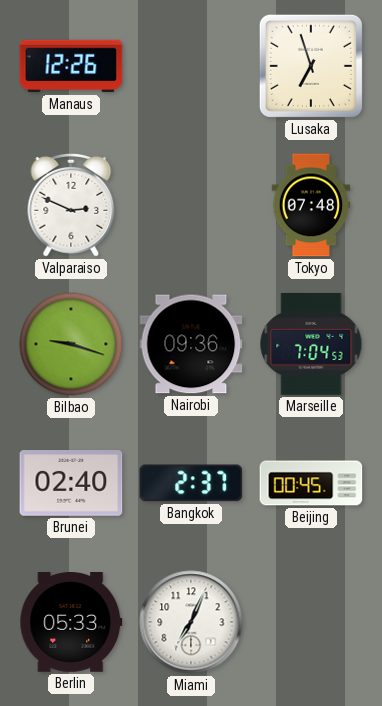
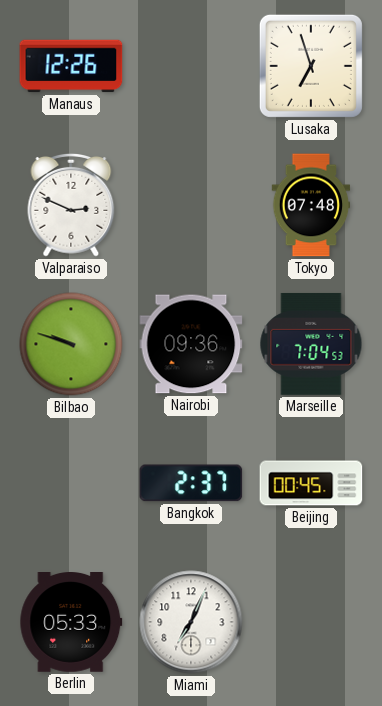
Bilbao: 9:18 -> 9:48
Brunei: 02:40 -> none
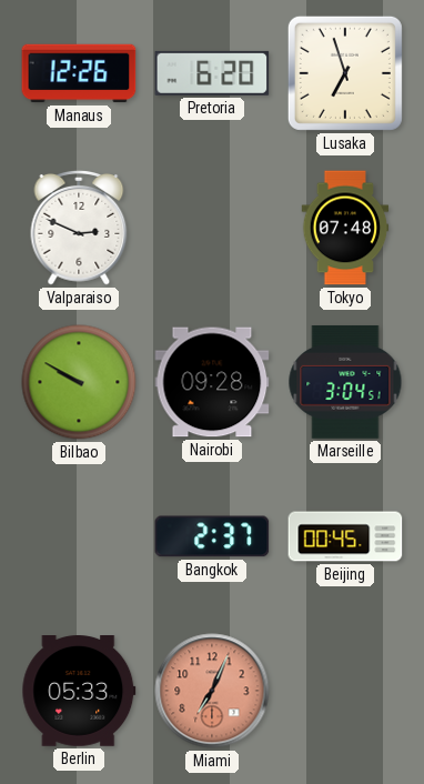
Pretoria: none -> 6:20
Bilbao: 9:48 -> 9:50
Nairobi: 09:36 -> 09:28
Marseille: 7:04 -> 3:04
Miami dial: white -> salmon
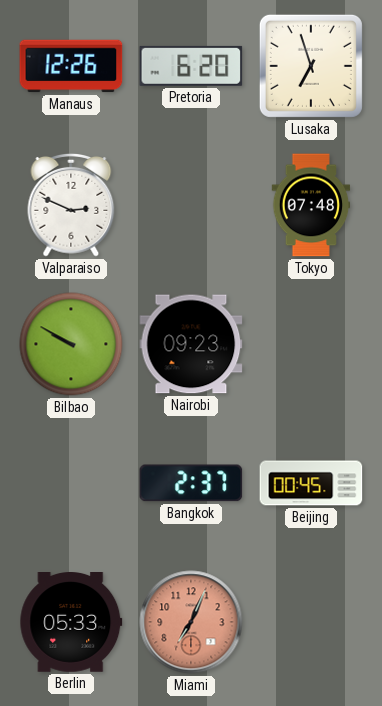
Nairobi: 09:28 -> 09:23
Marseille: 3:04 -> none
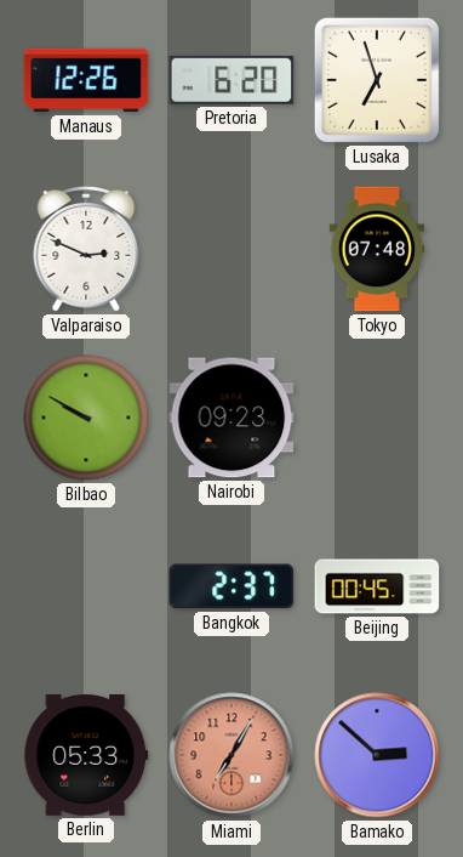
Miami: 7:04 -> 7:05
Bamako: none -> 2:52
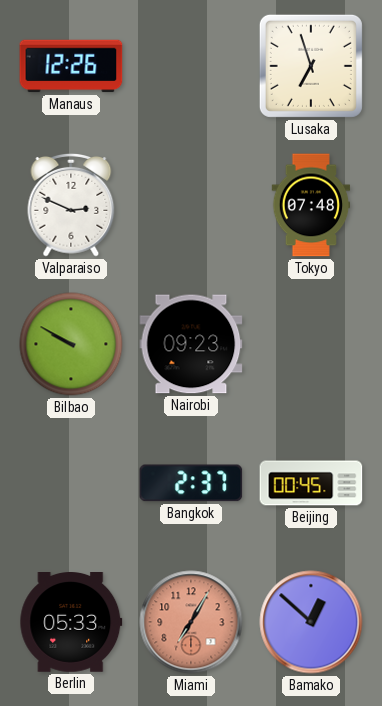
Pretoria: 6:20 -> none
Bamako: 2:52 -> 12:52
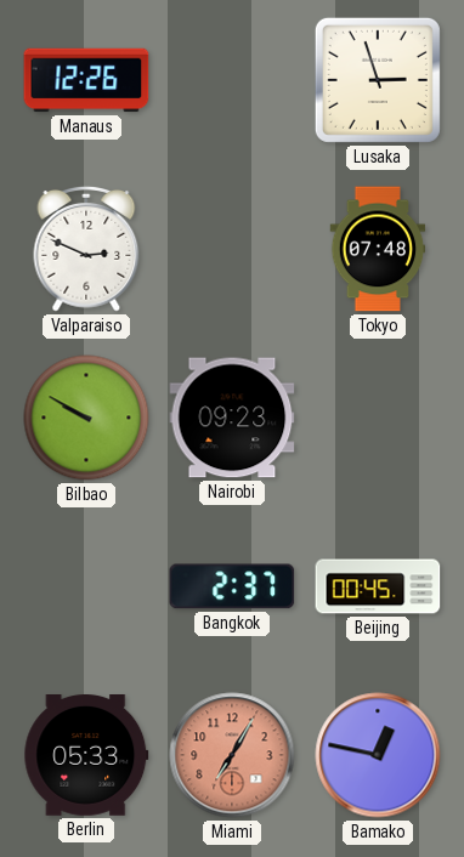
Lusaka: 6:57 -> 2:57
Bamako: 12:52 -> 12:47
